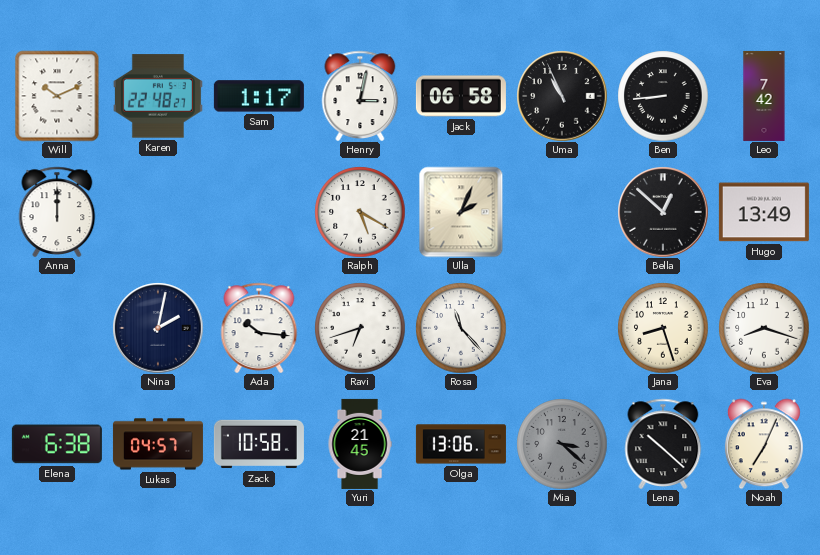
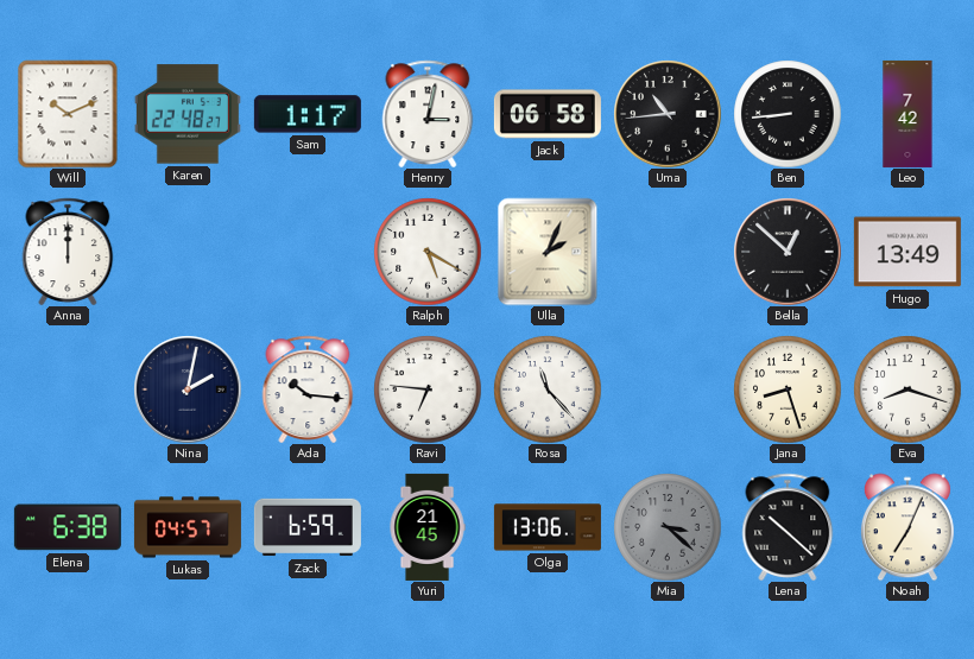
Uma: 10:56 -> 10:44
Ravi: 6:42 -> 6:46
Zack: 10:58 -> 6:59
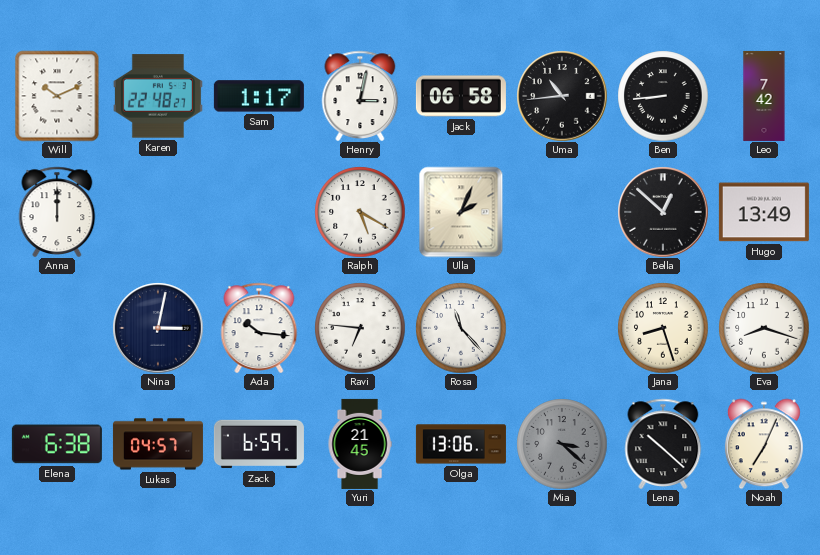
Nina: 2:02 -> 3:02
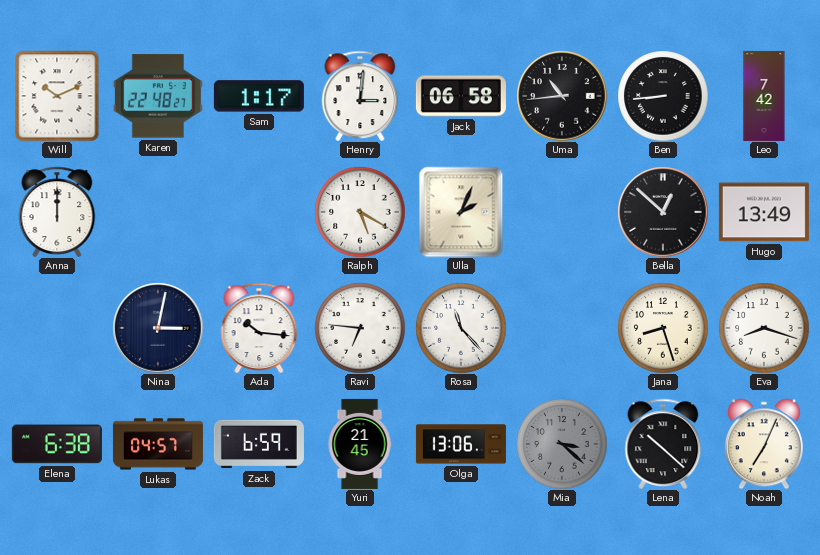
Henry: 3:02 -> 3:01
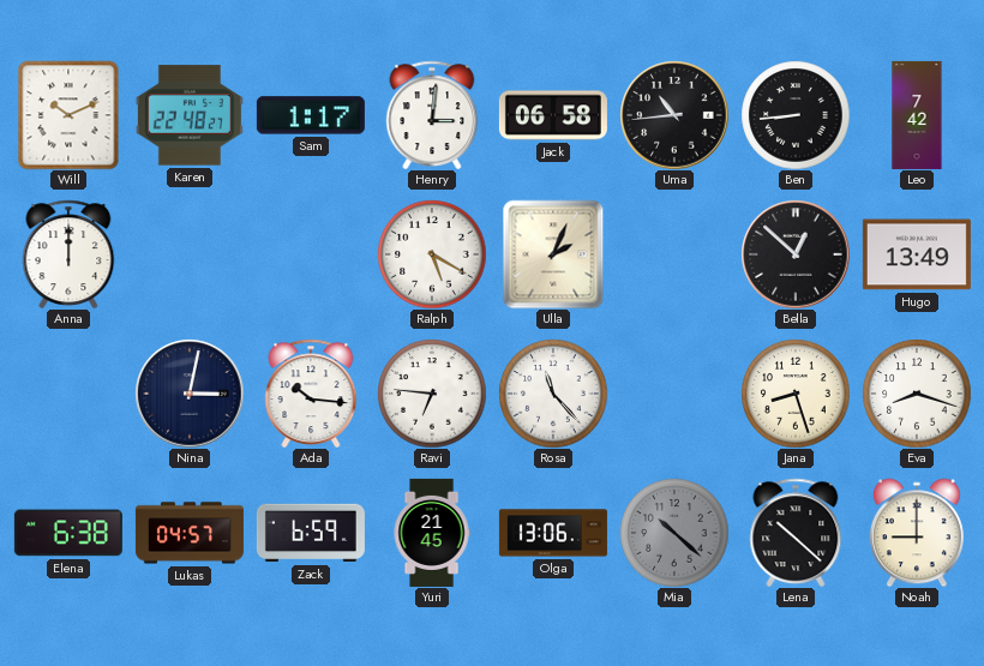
Mia: 3:22 -> 10:22
Noah: 7:04 -> 9:00
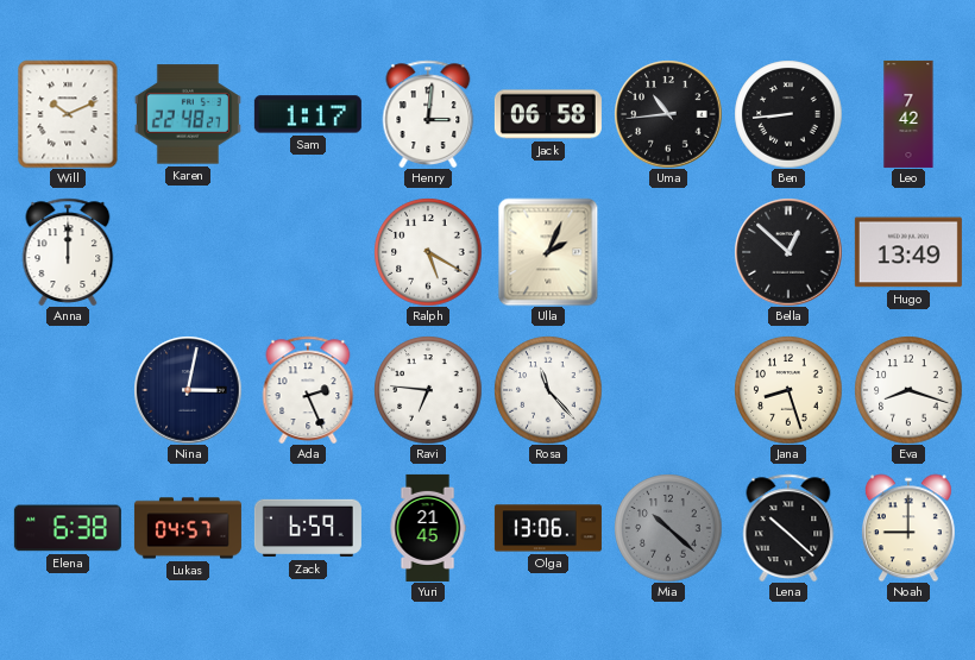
Ada: 10:16 -> 2:26
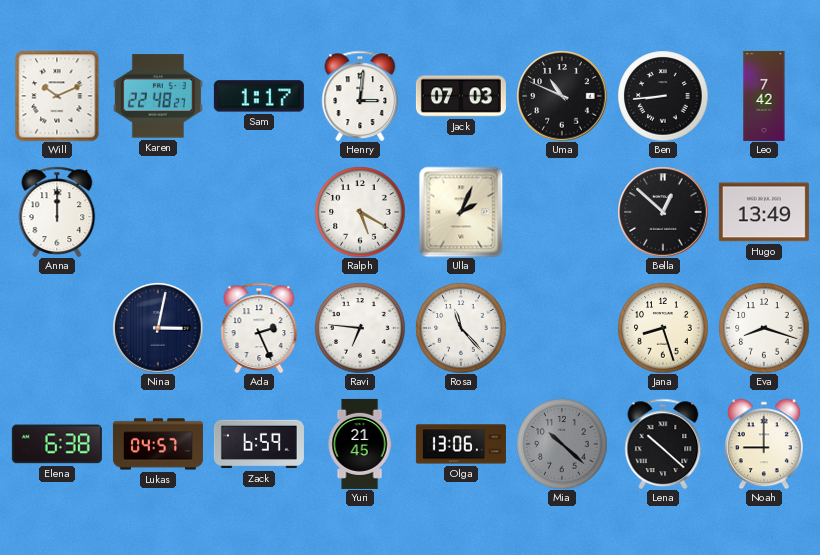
Jack: 06:58 -> 07:03
Uma: 10:44 -> 10:49
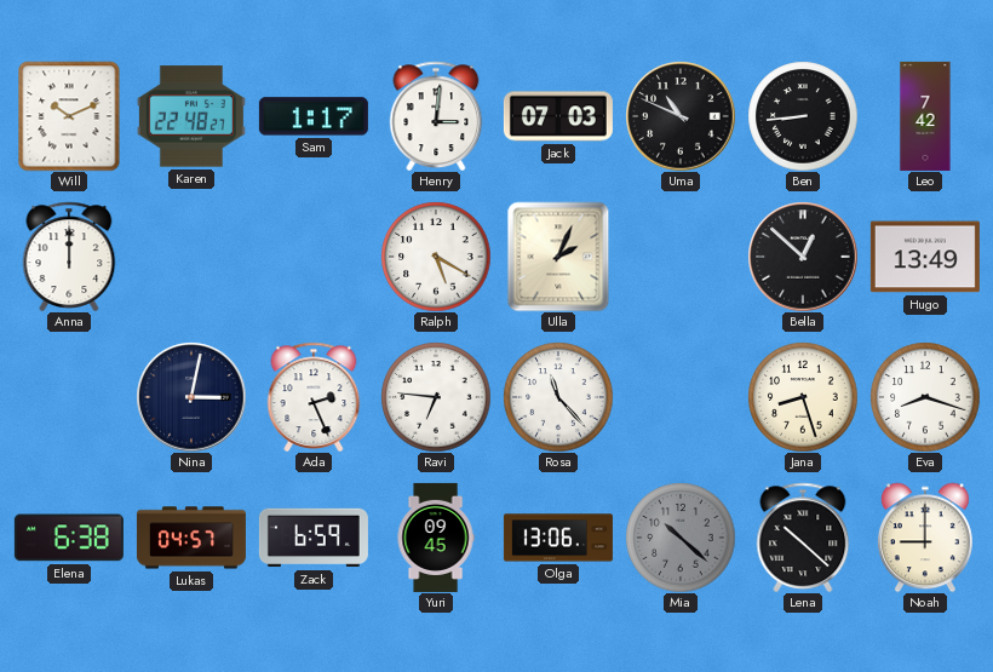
Yuri: 21:45 -> 09:45
